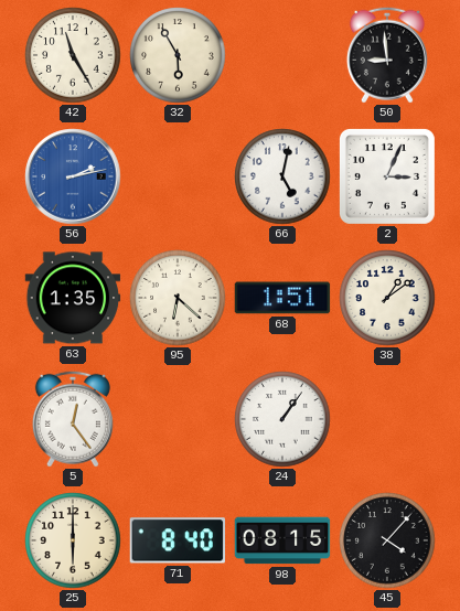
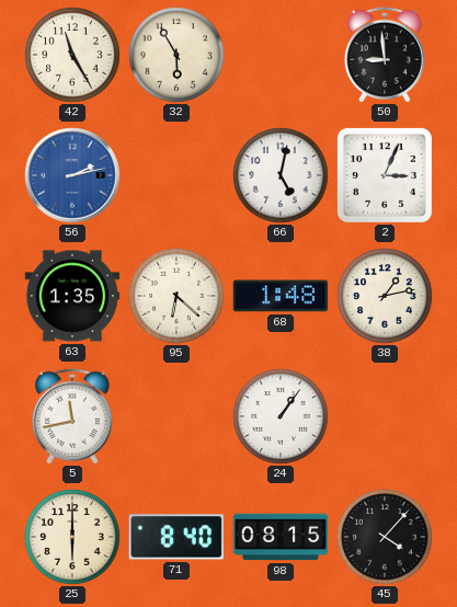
68: 1:51 -> 1:48
38: 1:09 -> 1:13
5: 12:24 -> 11:43
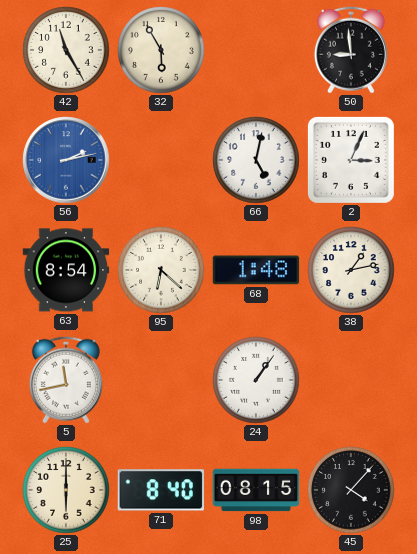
63: 1:35 -> 8:54
